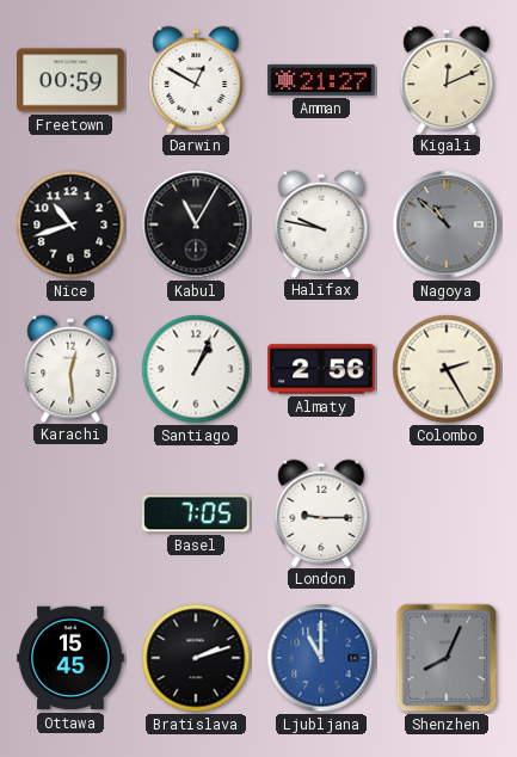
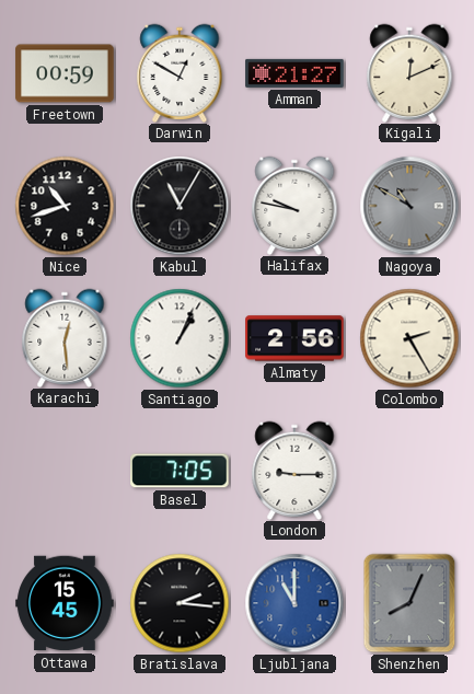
Nagoya: 10:52 -> 10:50
Bratislava: 2:12 -> 2:16
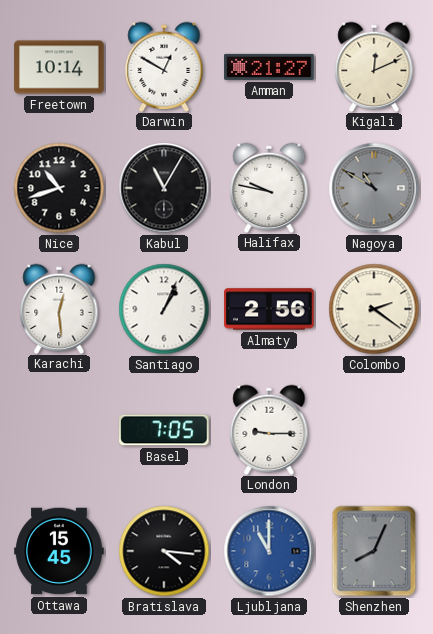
Freetown: 00:59 -> 10:14
Colombo: 2:25 -> 2:21
Bratislava: 2:16 -> 4:16
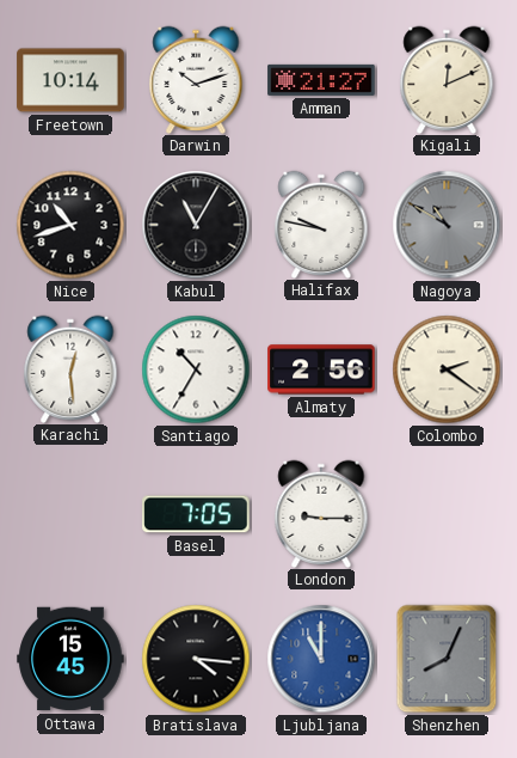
Darwin: 12:50 -> 10:12
Santiago: 1:04 -> 10:35
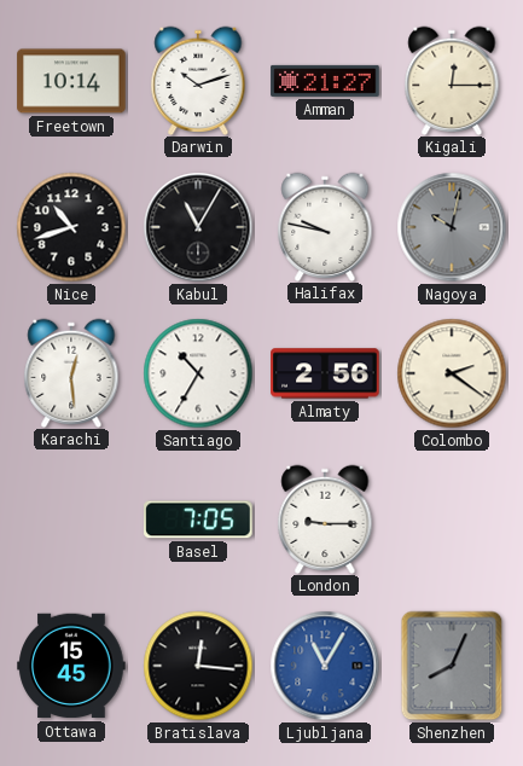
Kigali: 12:11 -> 12:15
Nagoya: 10:50 -> 10:02
Bratislava: 4:16 -> 12:16
Ljubljana: 11:00 -> 11:05
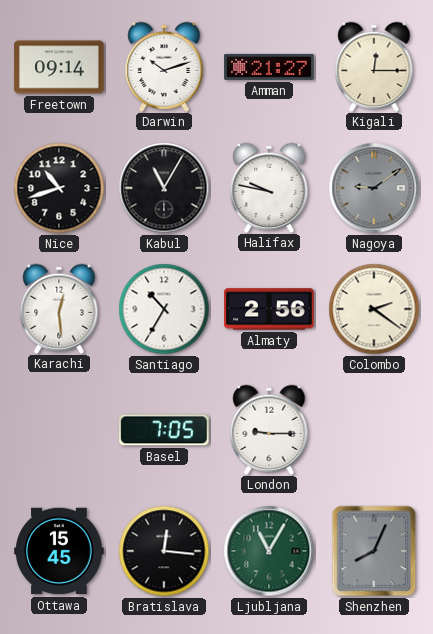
Freetown: 10:14 -> 09:14
Nagoya: 10:02 -> 9:09
Ljubljana dial: blue -> green
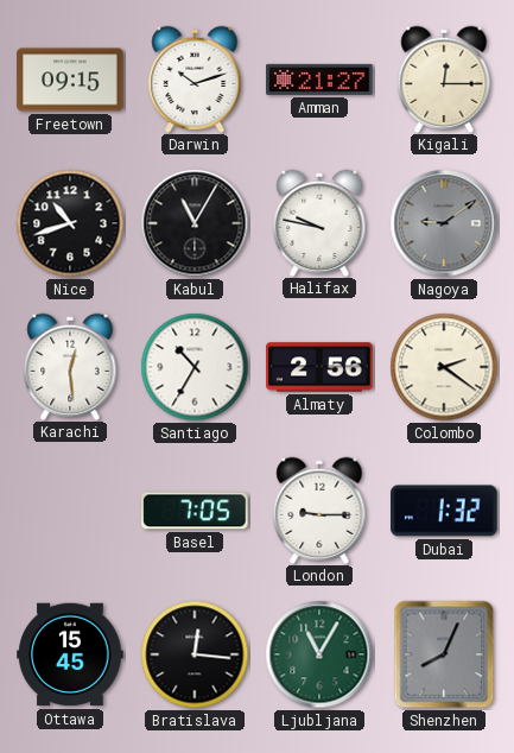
Freetown: 09:14 -> 09:15
Dubai: none -> 1:32
